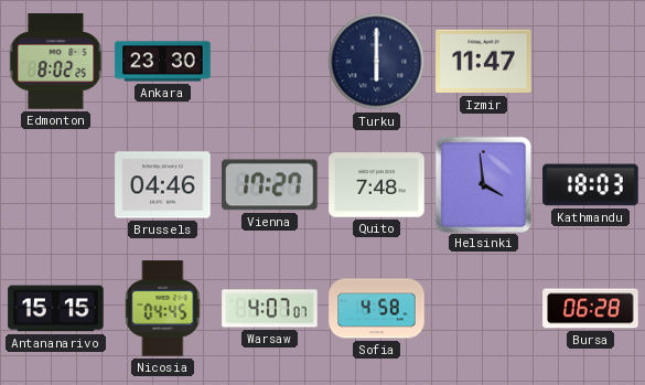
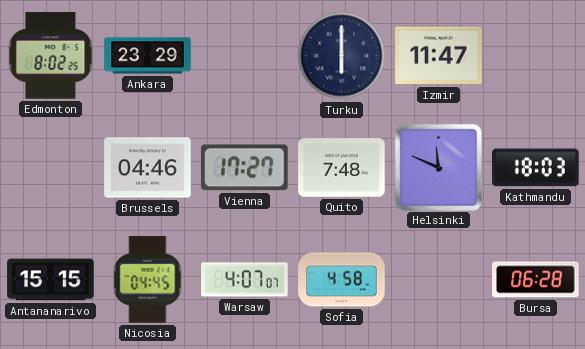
Ankara: 23:30 -> 23:29
Helsinki: 3:59 -> 11:49
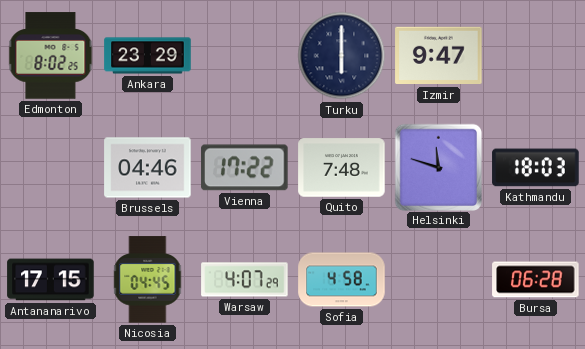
Izmir: 11:47 -> 9:47
Vienna: 17:27 -> 17:22
Helsinki: 11:49 -> 11:48
Antananarivo: 15:15 -> 17:15
Warsaw: 4:07:07 -> 4:07:29
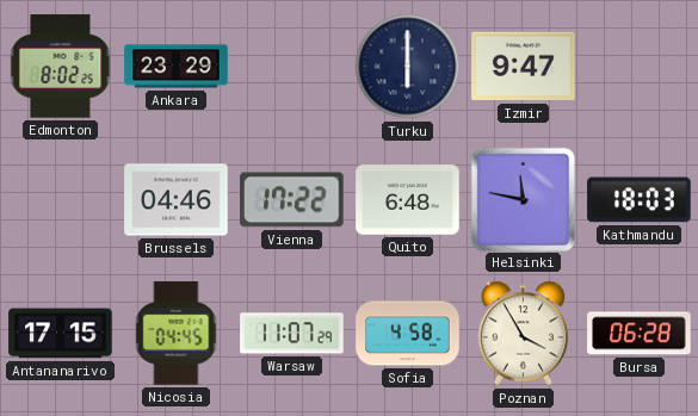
Quito: 7:48 -> 6:48
Helsinki: 11:48 -> 11:47
Warsaw: 4:07 -> 11:07
Poznan: none -> 3:55
